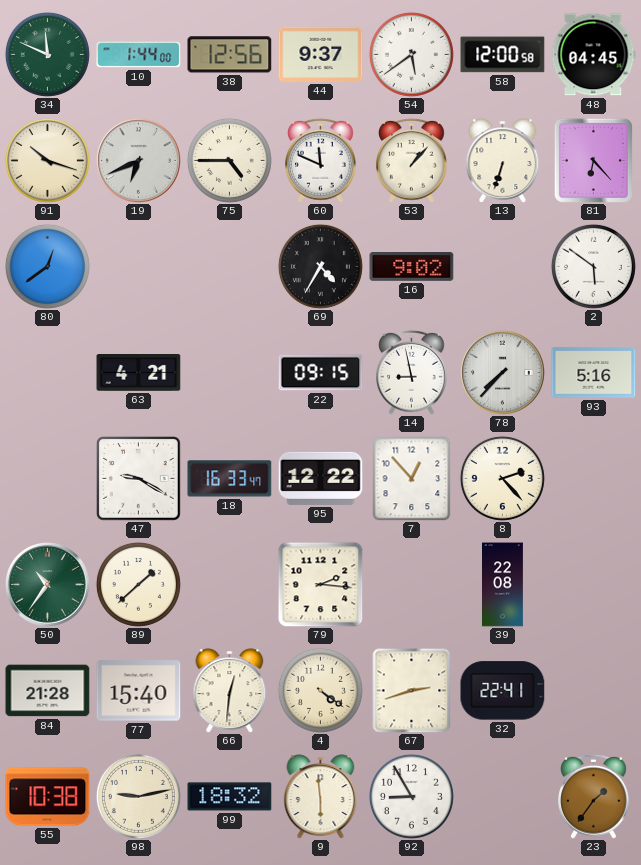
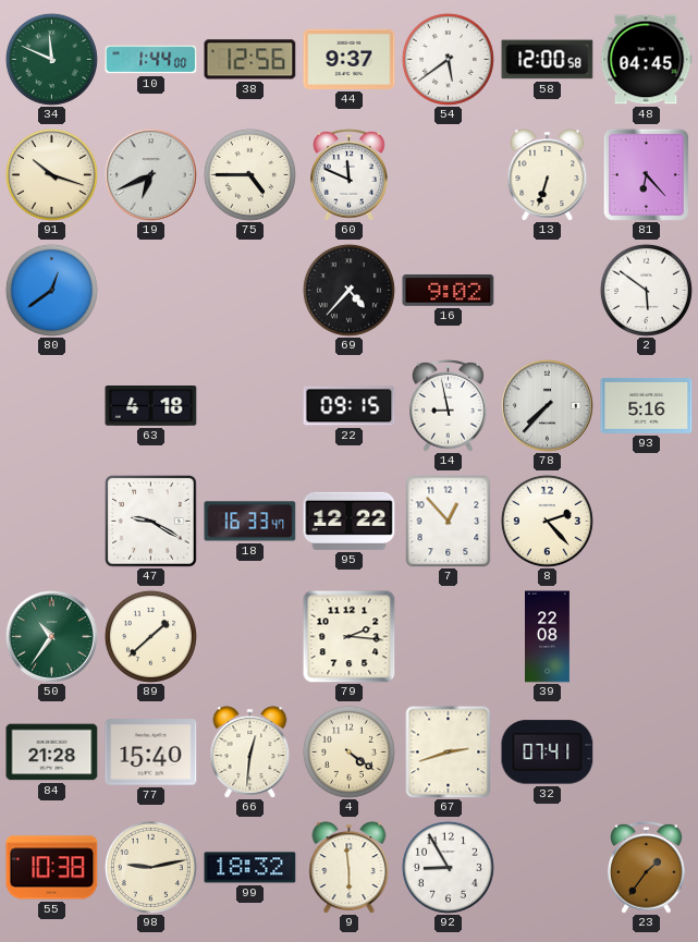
53: 1:07 -> none
69: 4:35 -> 4:37
63: 4:21 -> 4:18
32: 22:41 -> 07:41
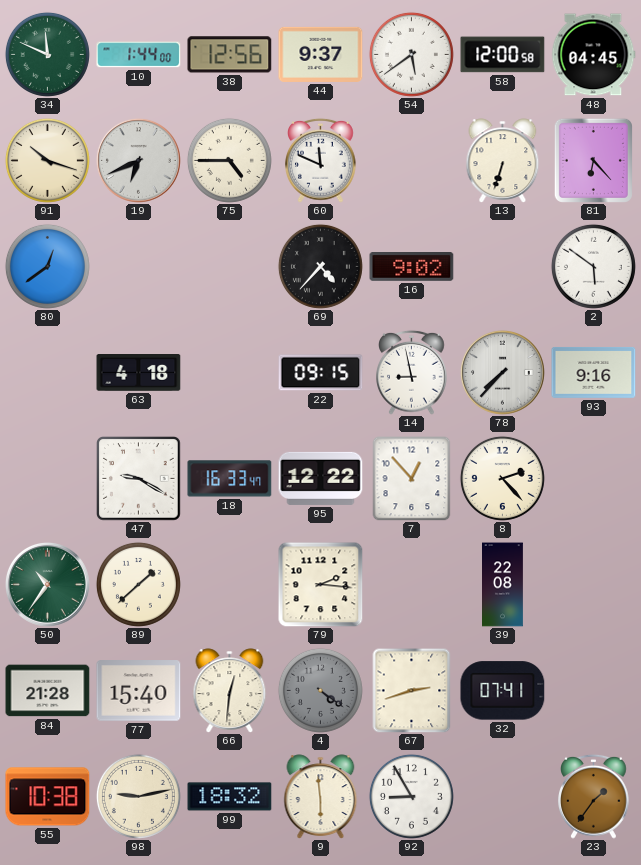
93: 5:16 -> 9:16
4 dial: cream -> grey
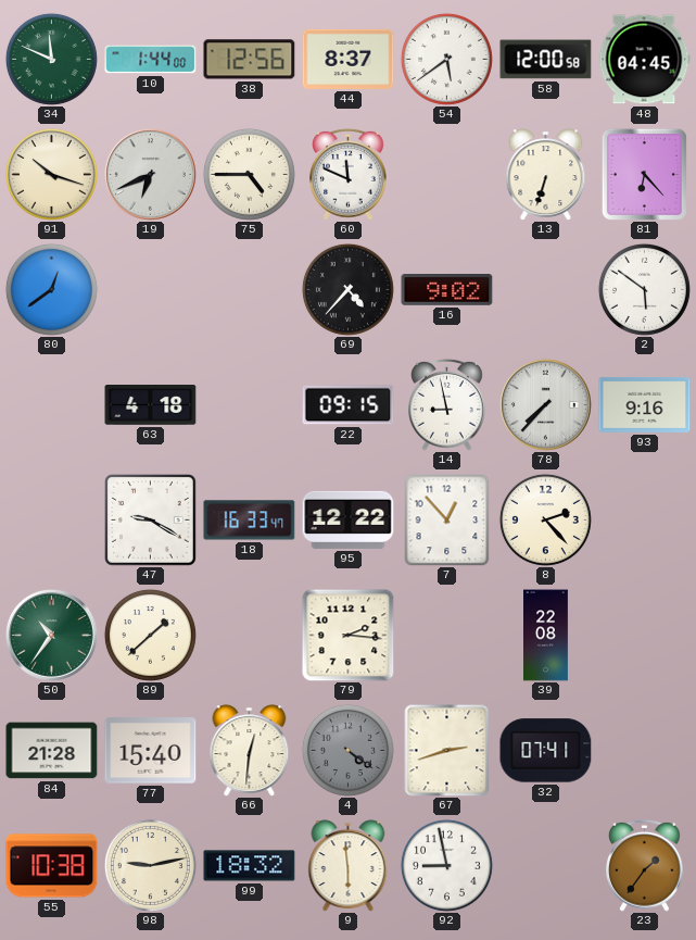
44: 9:37 -> 8:37
92: 8:55 -> 8:58
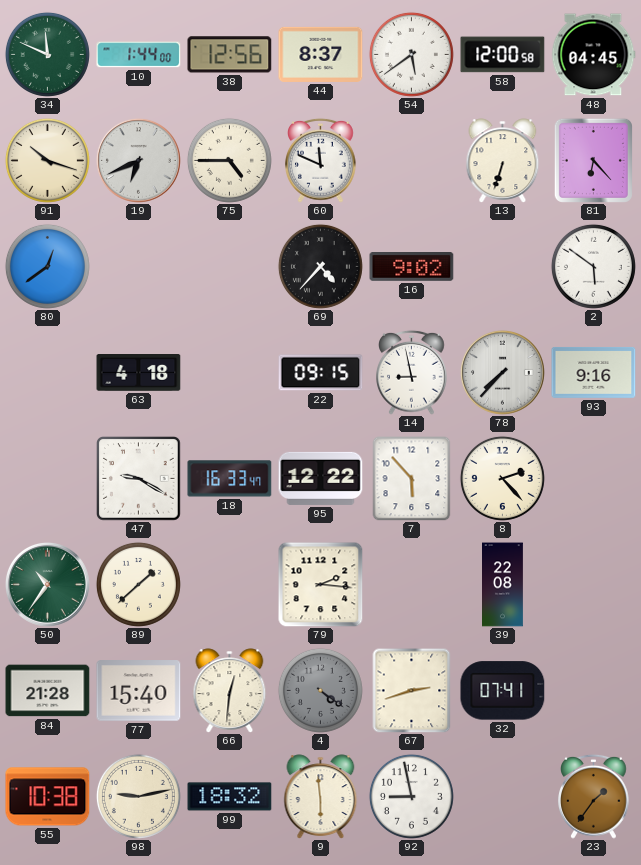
7: 12:53 -> 5:53
